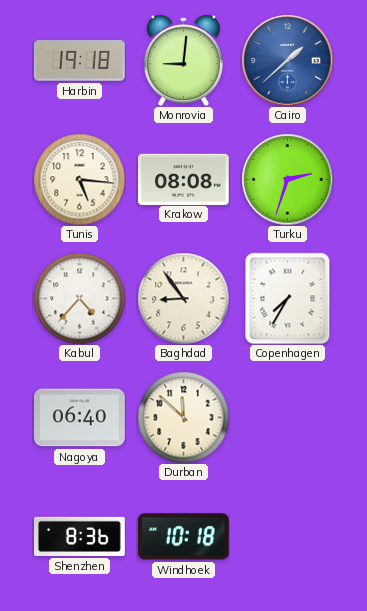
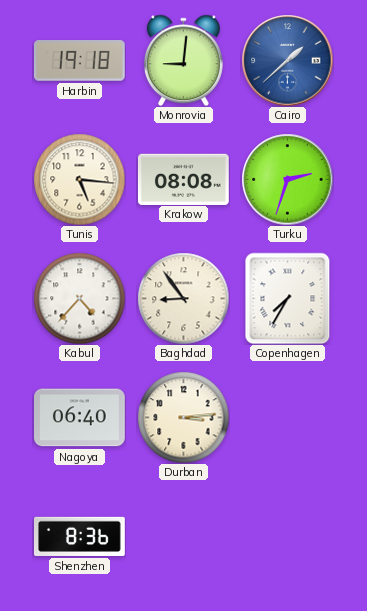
Durban: 11:52 -> 3:14
Windhoek: 10:18 -> none
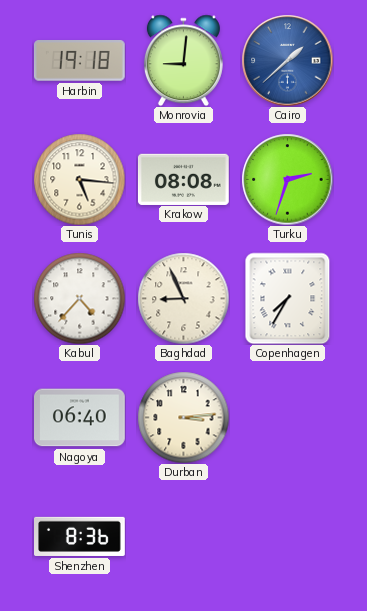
Baghdad: 8:54 -> 8:56
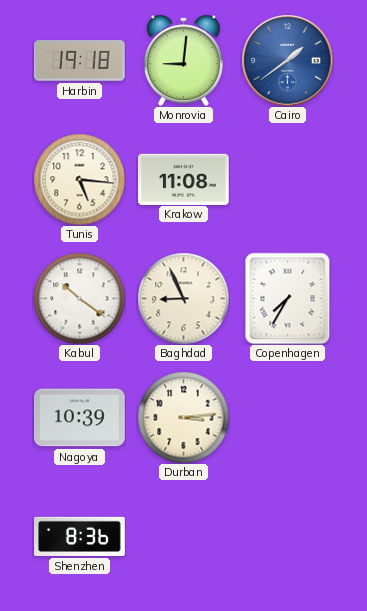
Cairo: 1:38 -> 1:39
Krakow: 08:08 -> 11:08
Turku: 2:33 -> none
Kabul: 4:37 -> 10:21
Nagoya: 06:40 -> 10:39
